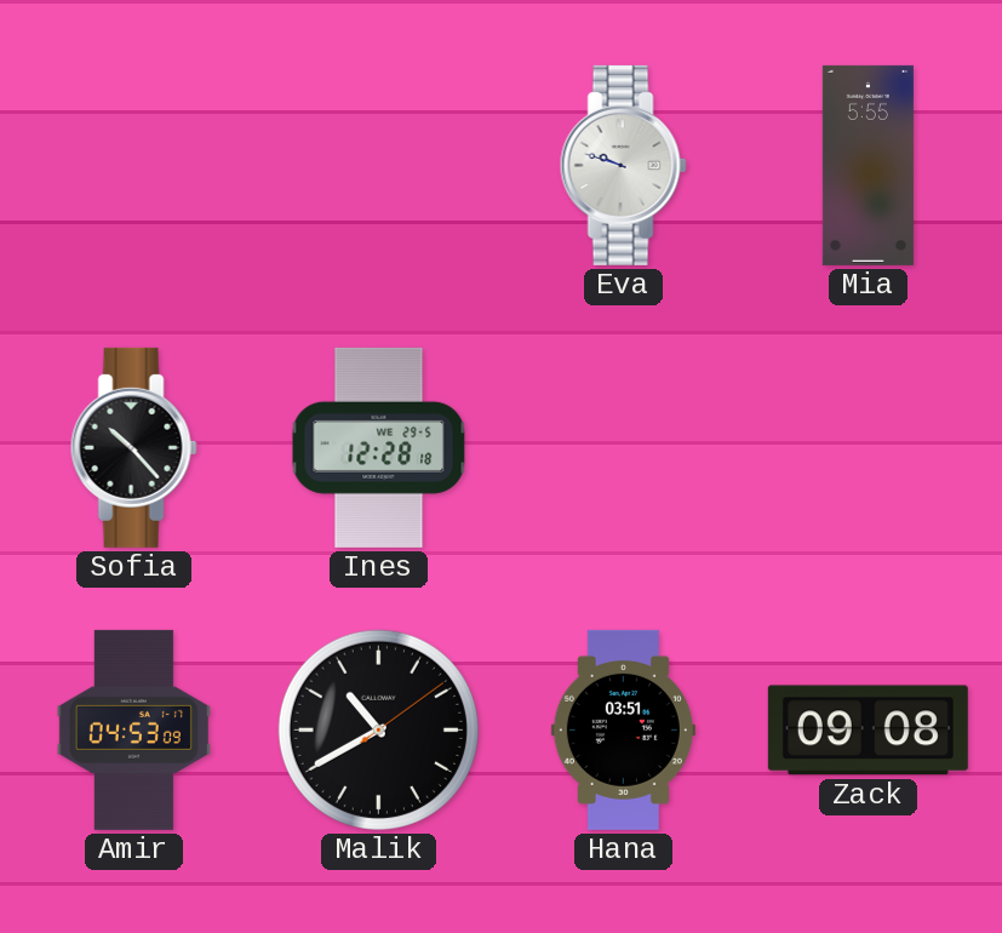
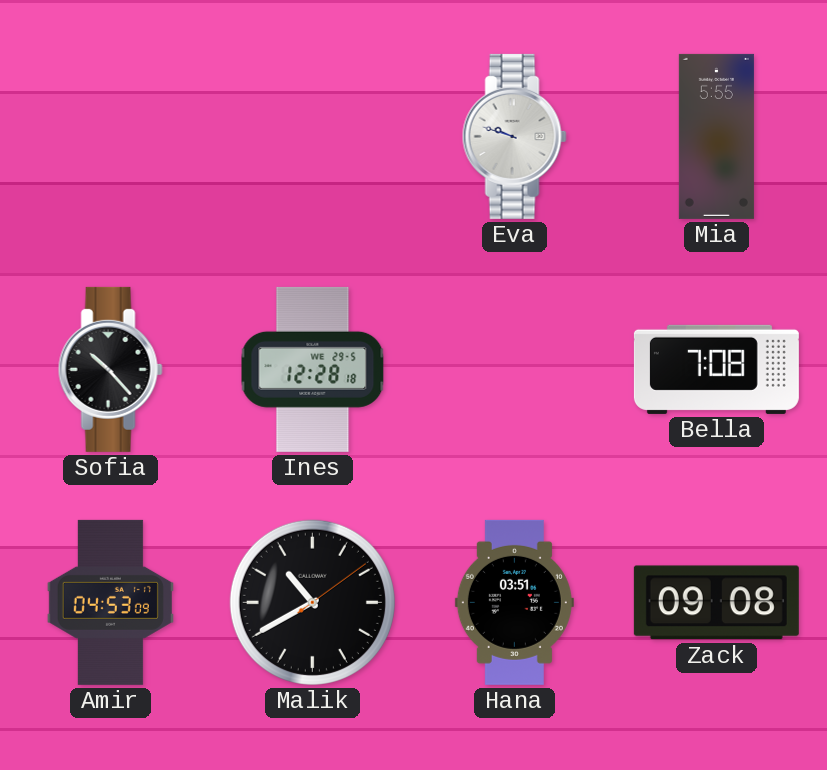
Bella: none -> 7:08
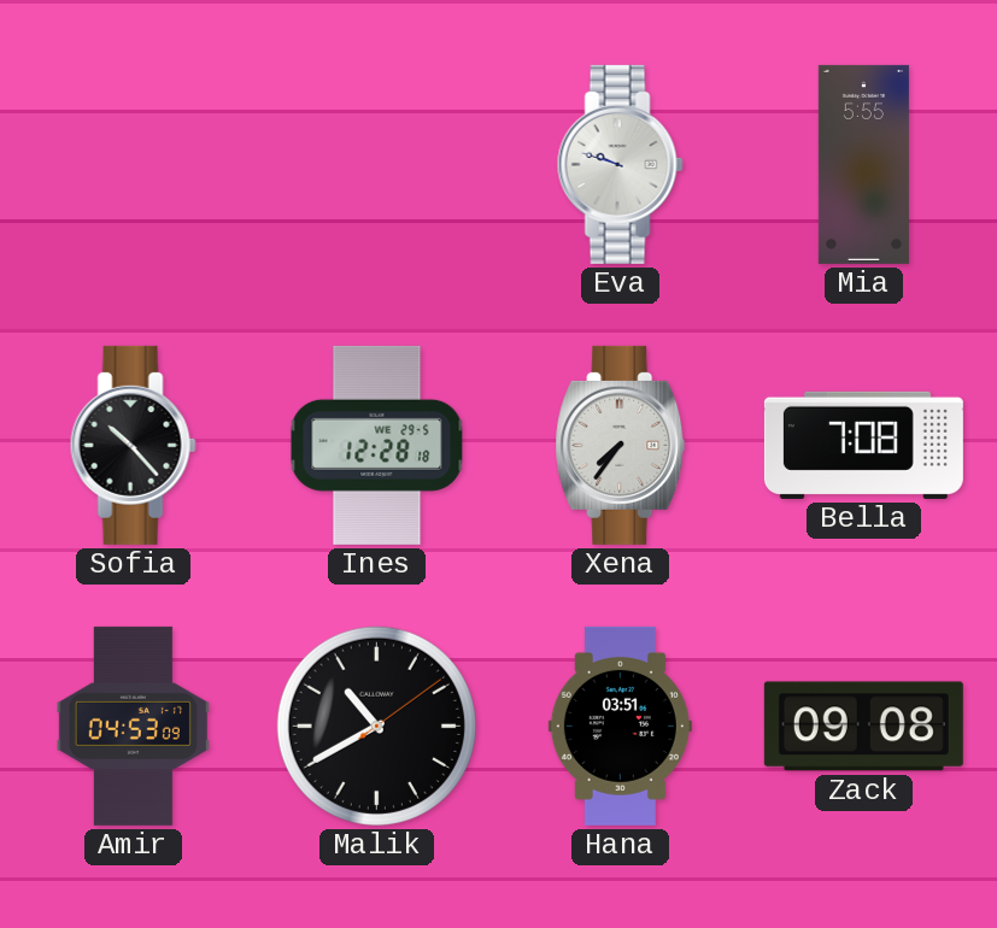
Xena: none -> 7:36
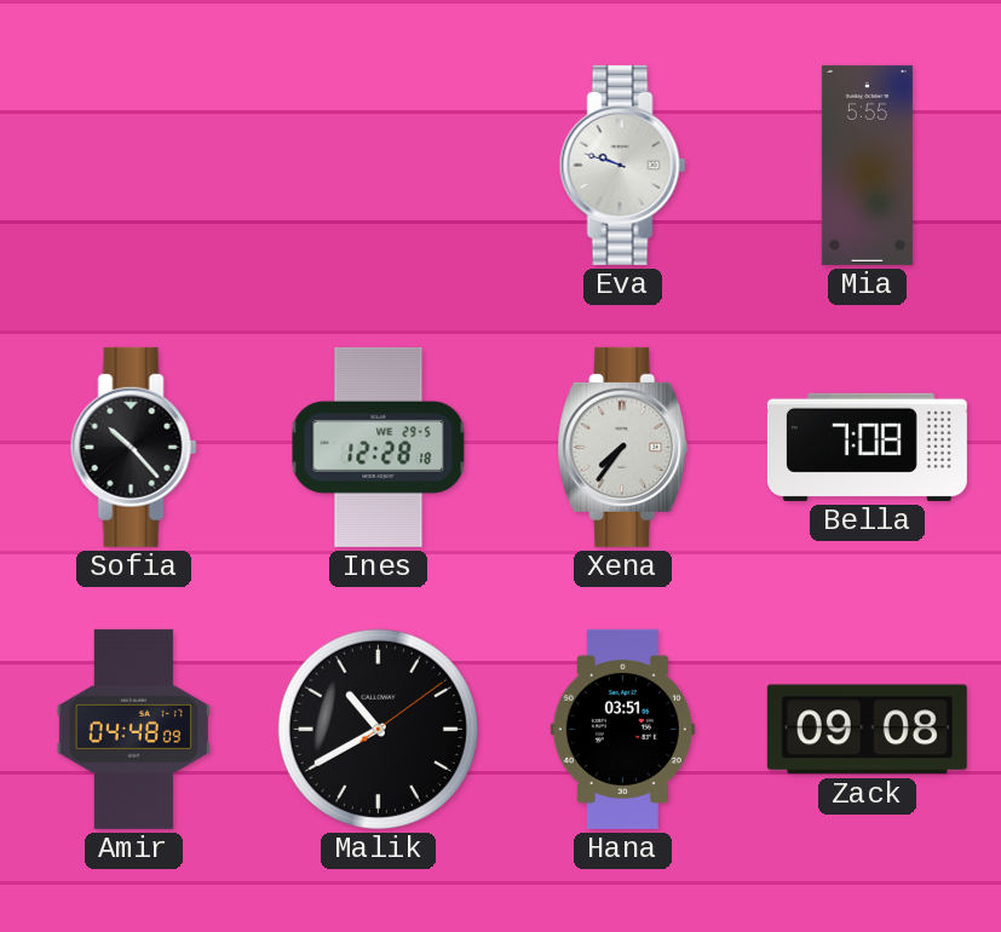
Amir: 04:53 -> 04:48
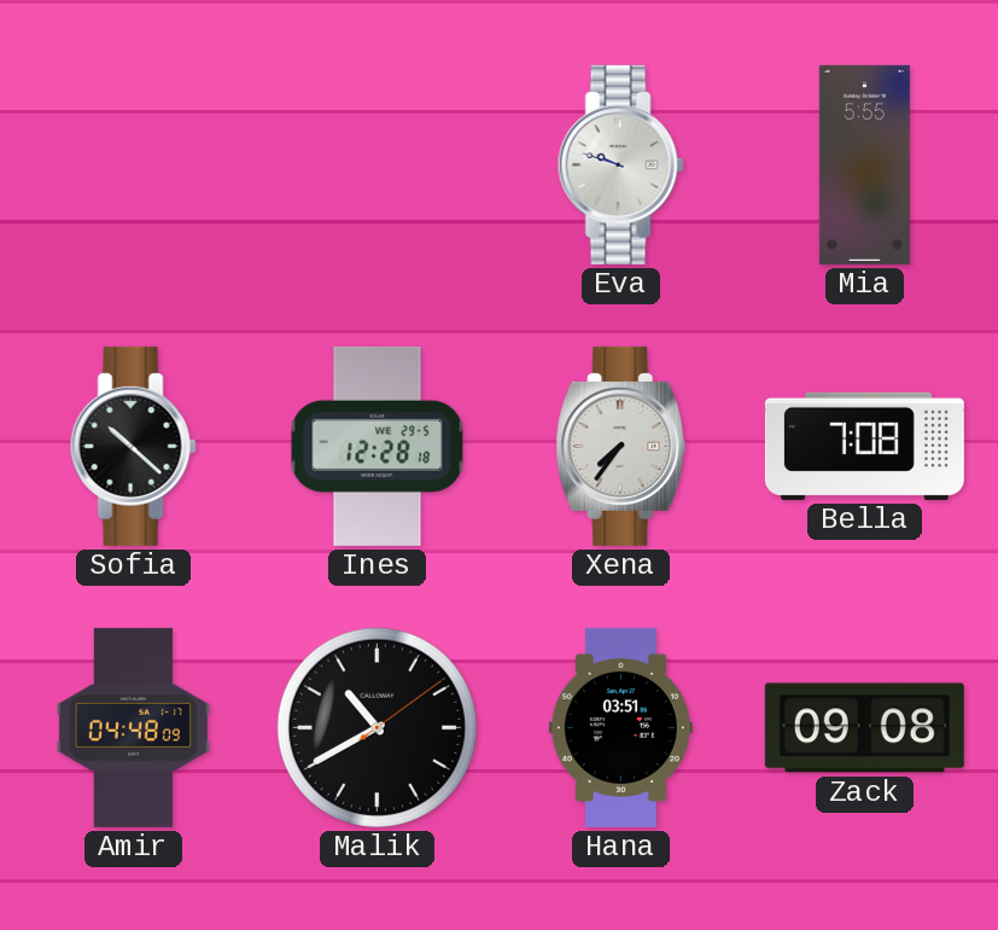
Sofia: 10:23 -> 10:22
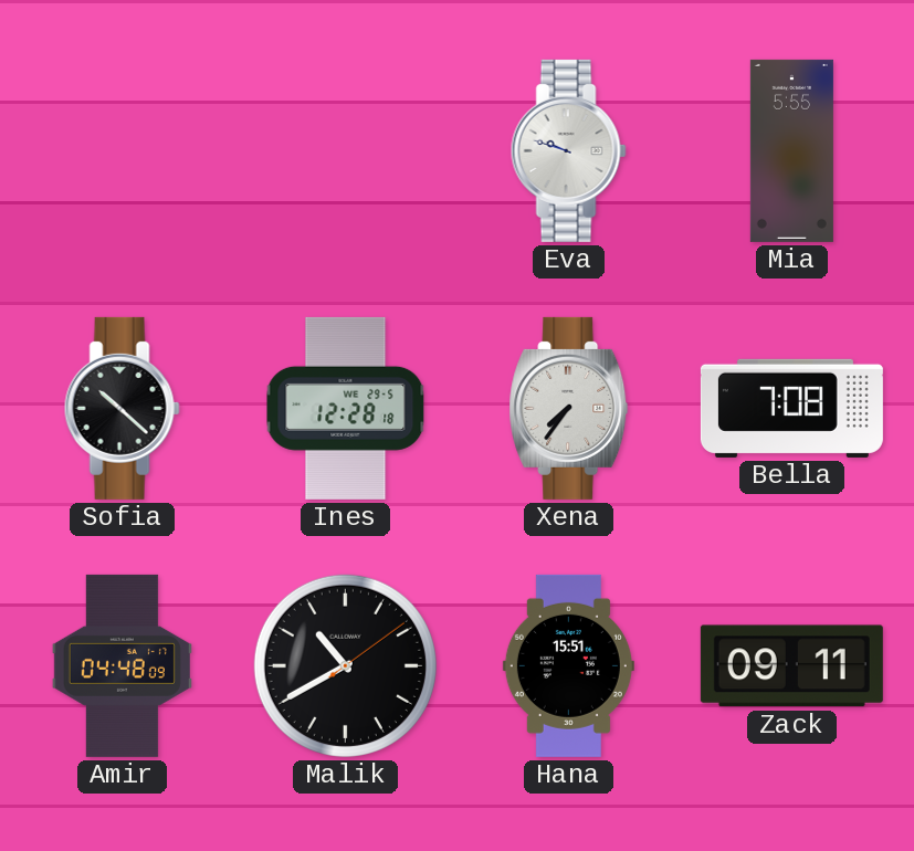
Hana: 03:51 -> 15:51
Zack: 09:08 -> 09:11
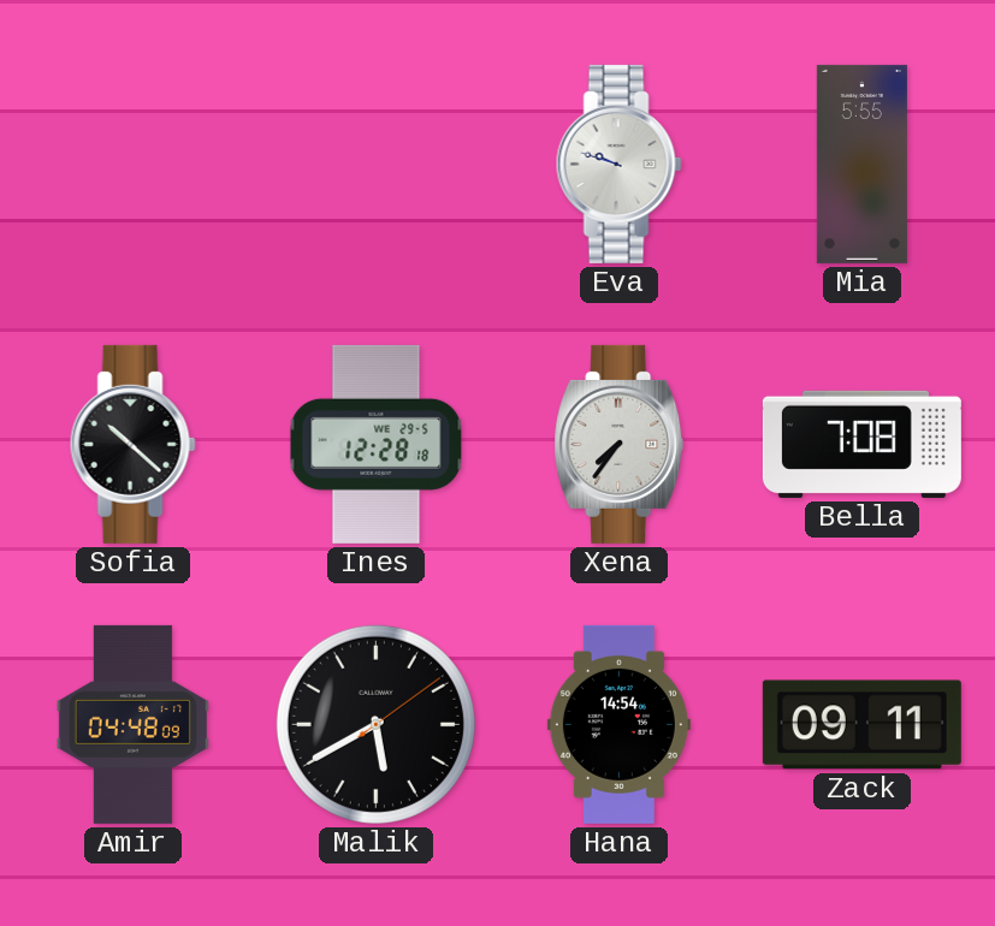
Malik: 10:40 -> 5:40
Hana: 15:51 -> 14:54
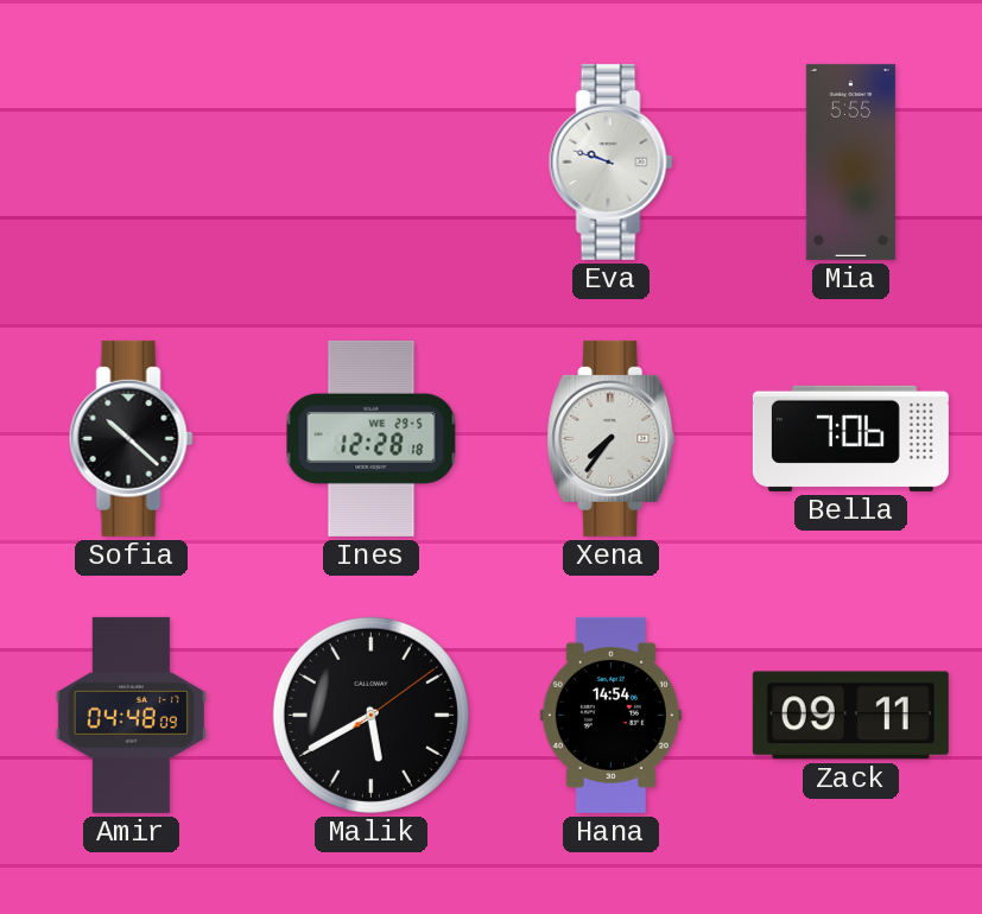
Bella: 7:08 -> 7:06
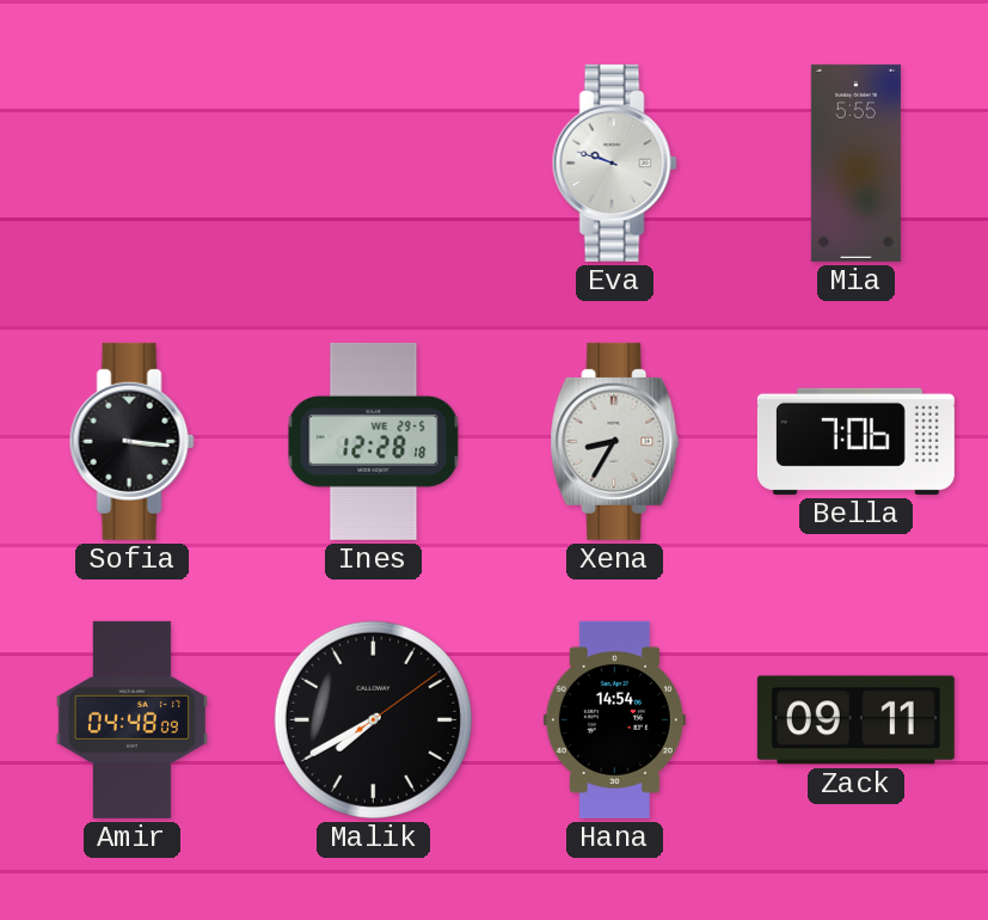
Sofia: 10:22 -> 3:16
Xena: 7:36 -> 8:35
Malik: 5:40 -> 7:40
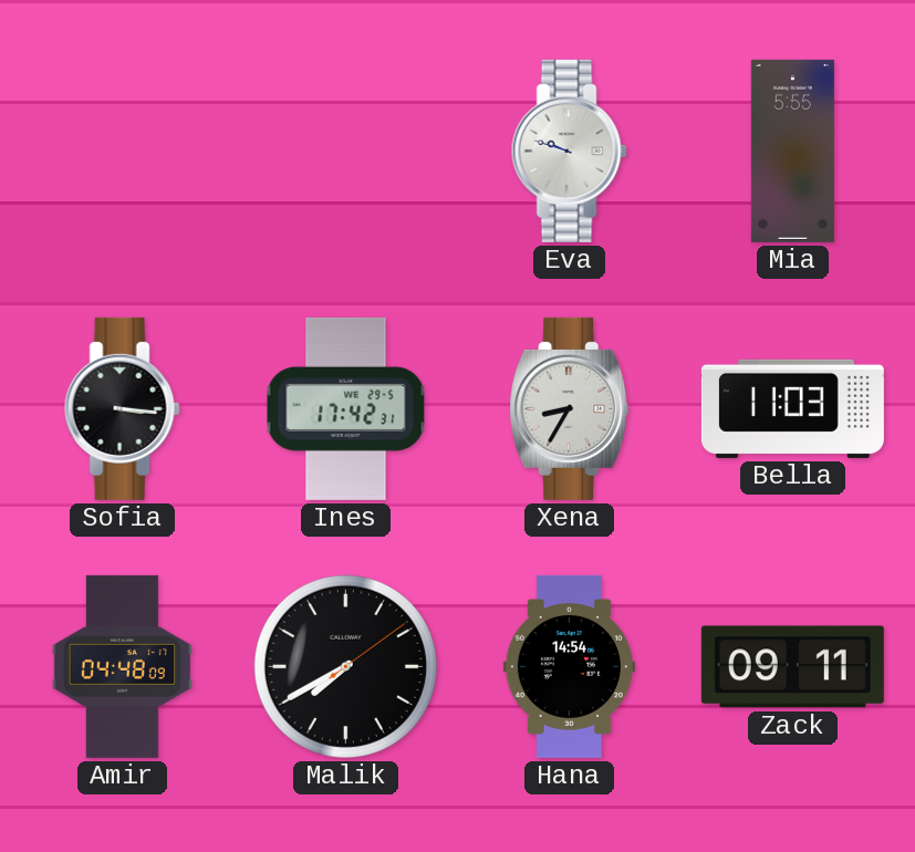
Ines: 12:28 -> 17:42
Bella: 7:06 -> 11:03
